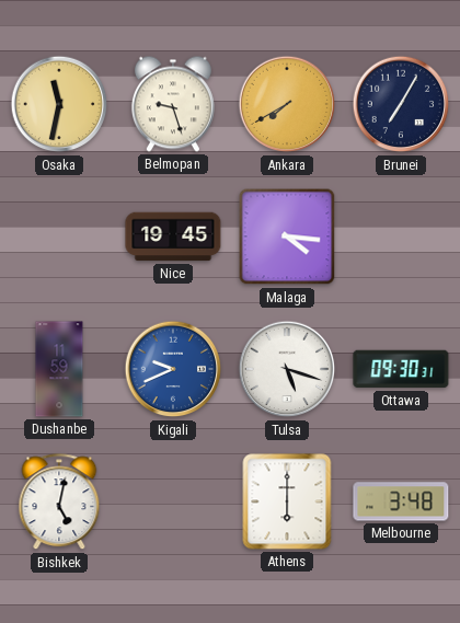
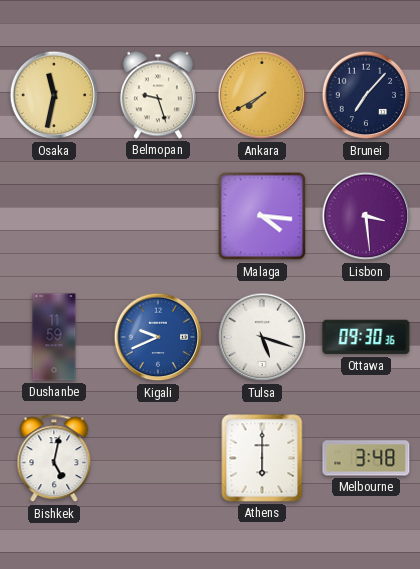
Brunei: 7:05 -> 7:07
Nice: 19:45 -> none
Lisbon: none -> 3:29
Ottawa: 09:30:31 -> 09:30:36
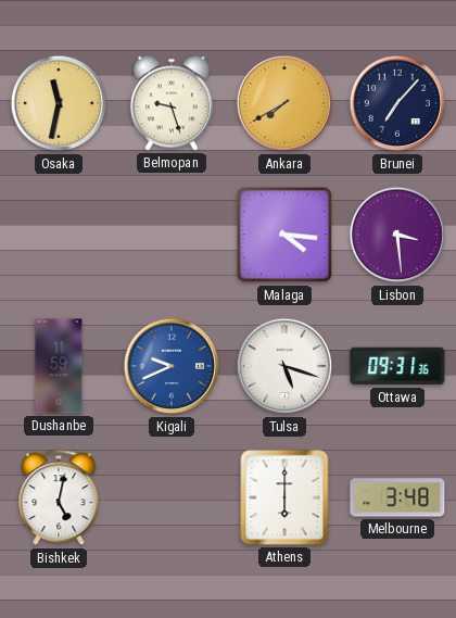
Ottawa: 09:30 -> 09:31
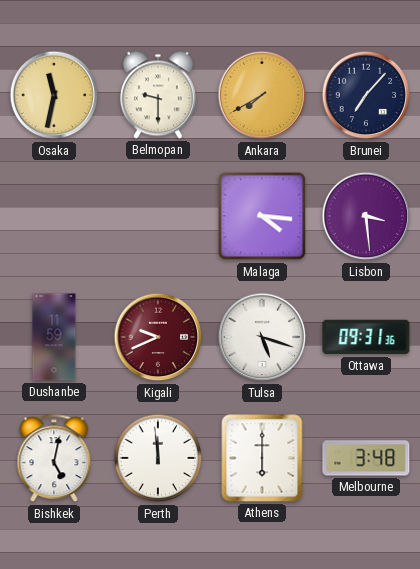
Belmopan: 9:27 -> 9:30
Kigali dial: blue -> burgundy
Perth: none -> 11:59
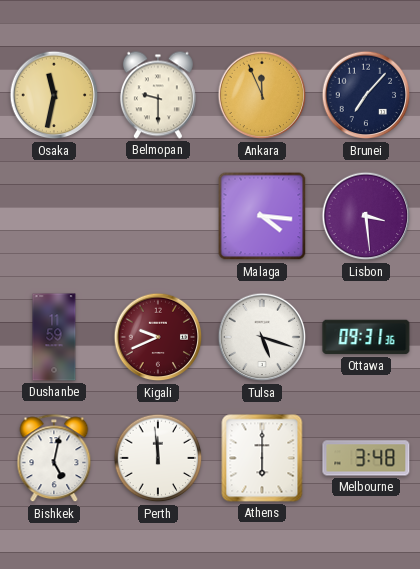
Ankara: 7:40 -> 11:56
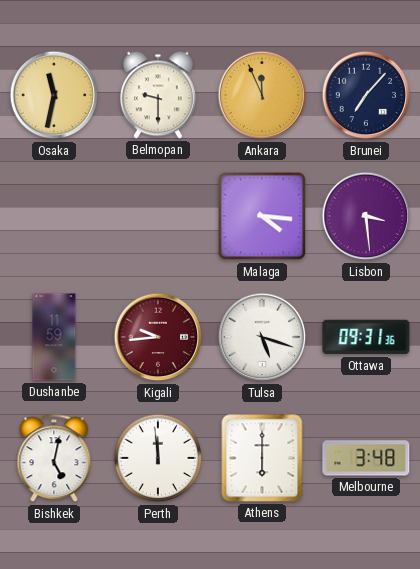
Kigali: 9:41 -> 9:44
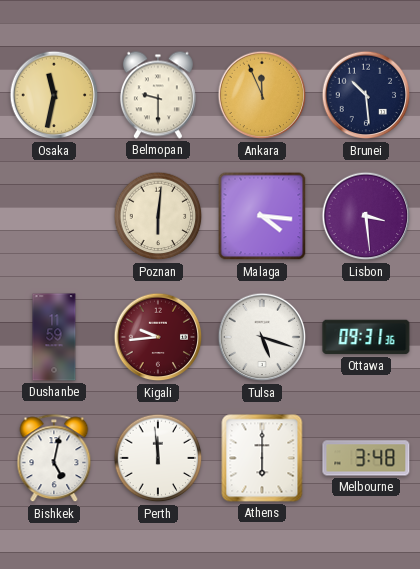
Brunei: 7:07 -> 10:29
Poznan: none -> 6:01
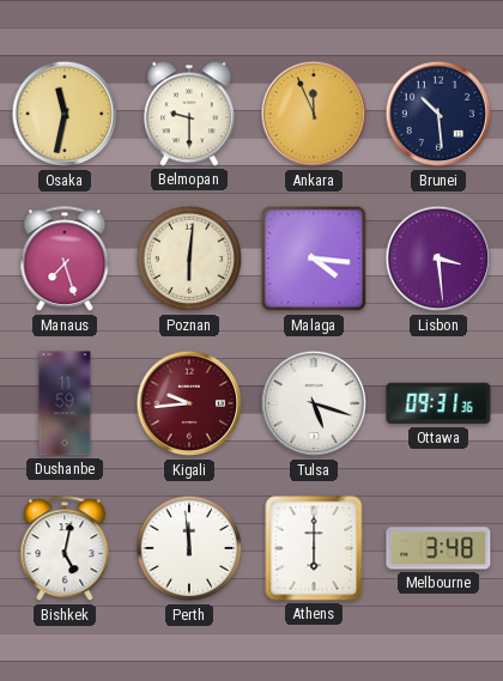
Manaus: none -> 7:27
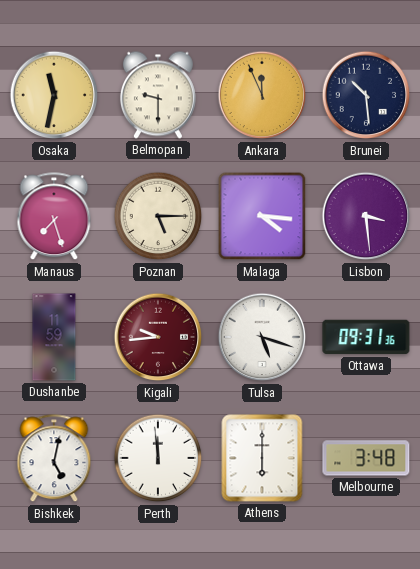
Poznan: 6:01 -> 5:15
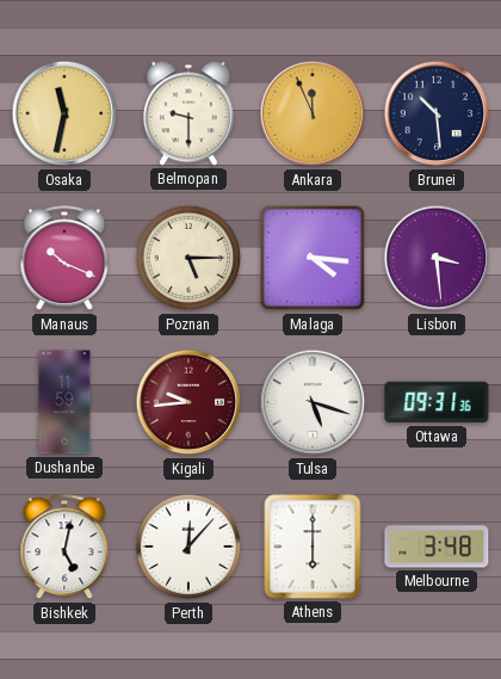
Manaus: 7:27 -> 10:19
Perth: 11:59 -> 12:07
